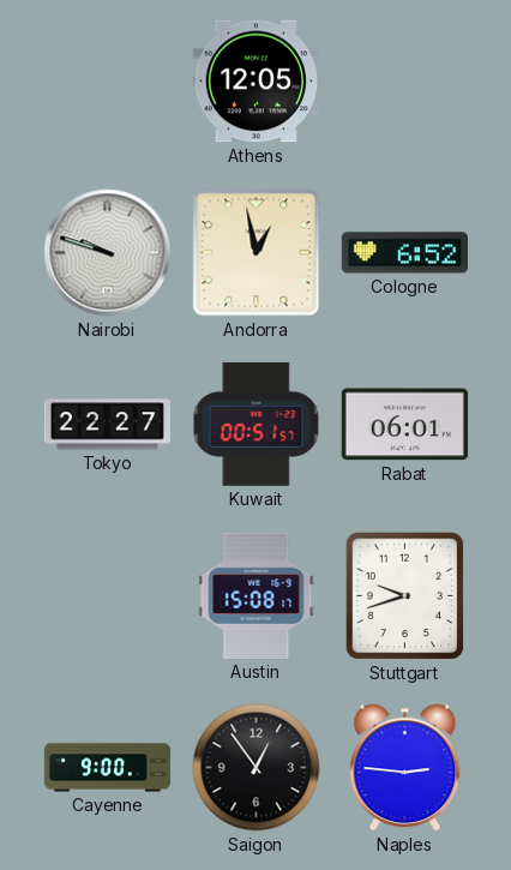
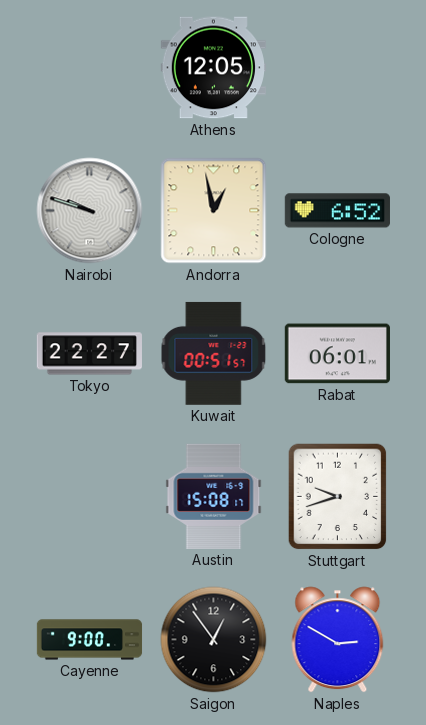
Naples: 2:46 -> 2:50
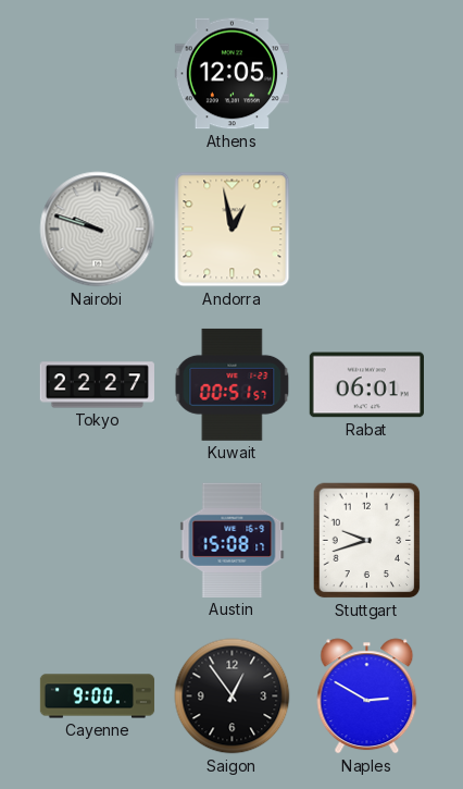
Cologne: 6:52 -> none
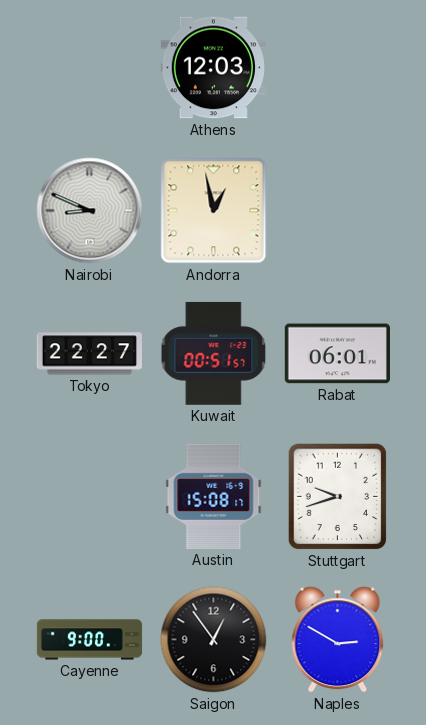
Athens: 12:05 -> 12:03
Nairobi: 9:48 -> 8:49
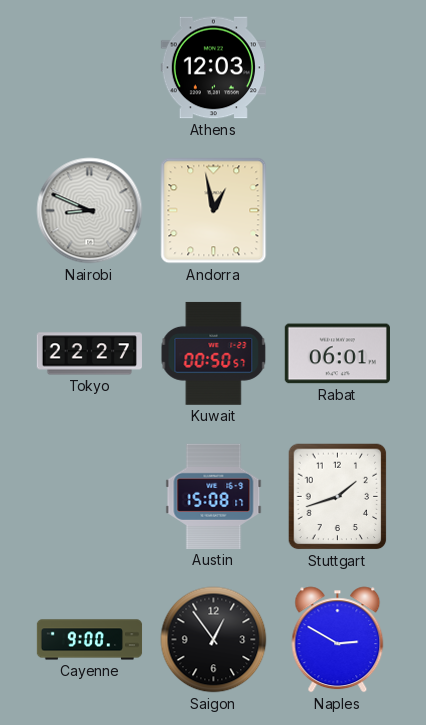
Kuwait: 00:51 -> 00:50
Stuttgart: 9:42 -> 1:42
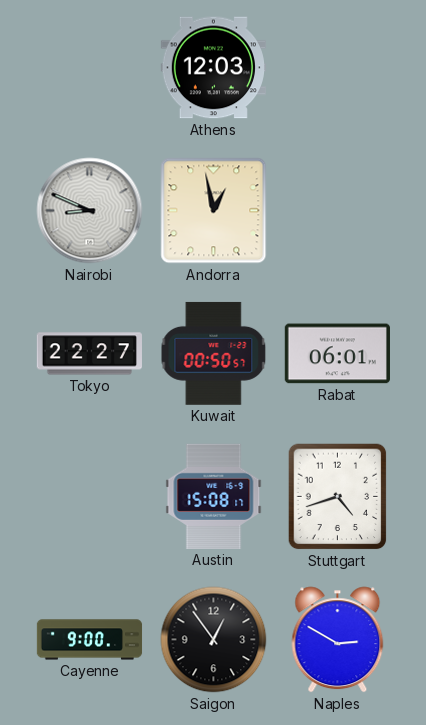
Stuttgart: 1:42 -> 4:42
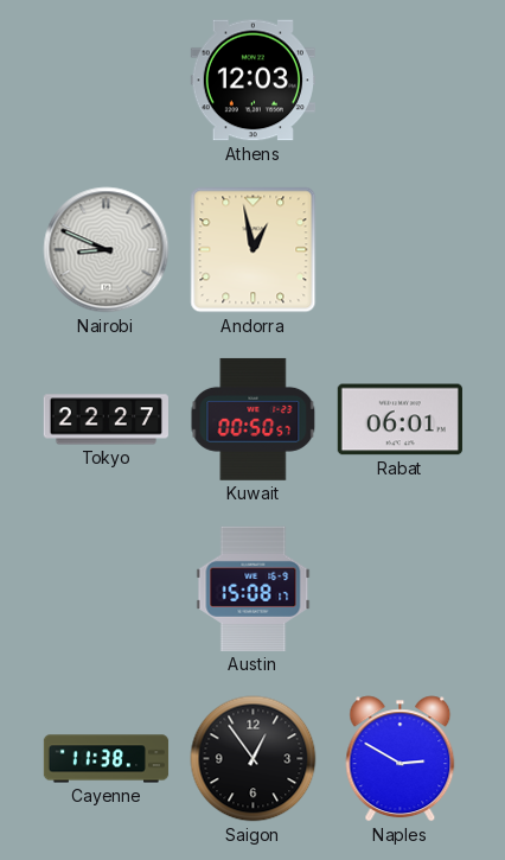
Stuttgart: 4:42 -> none
Cayenne: 9:00 -> 11:38
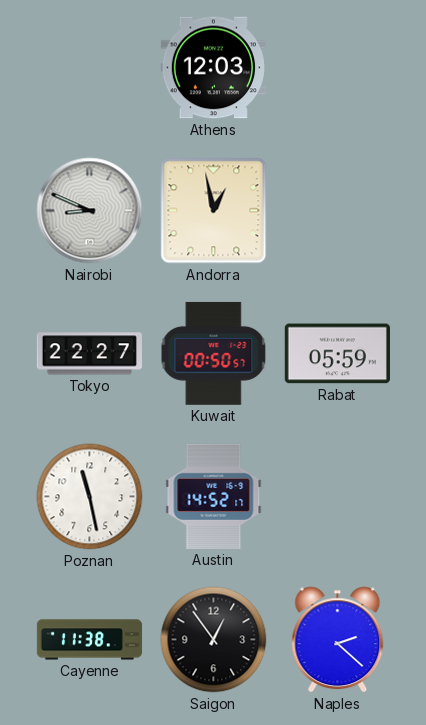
Rabat: 06:01 -> 05:59
Poznan: none -> 11:28
Austin: 15:08 -> 14:52
Naples: 2:50 -> 2:22
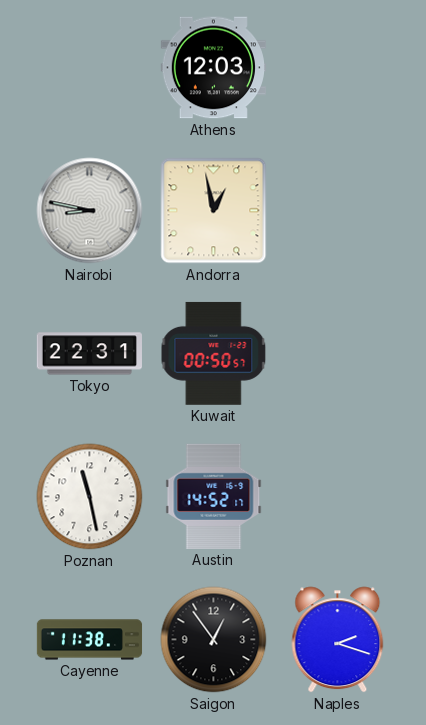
Nairobi: 8:49 -> 8:47
Tokyo: 22:27 -> 22:31
Rabat: 05:59 -> none
Naples: 2:22 -> 2:18
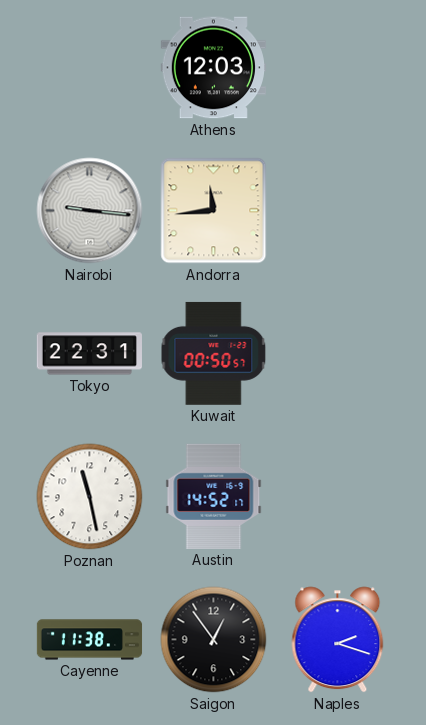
Nairobi: 8:47 -> 9:16
Andorra: 12:58 -> 11:44
